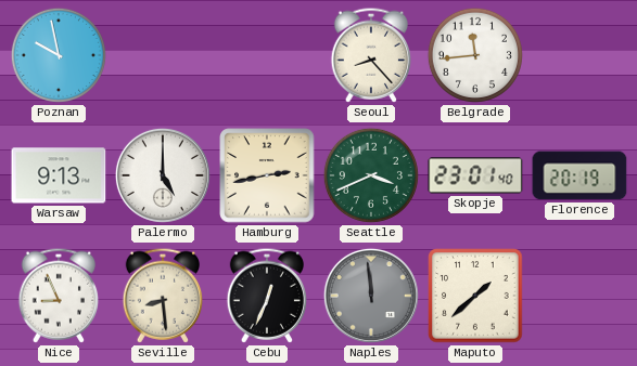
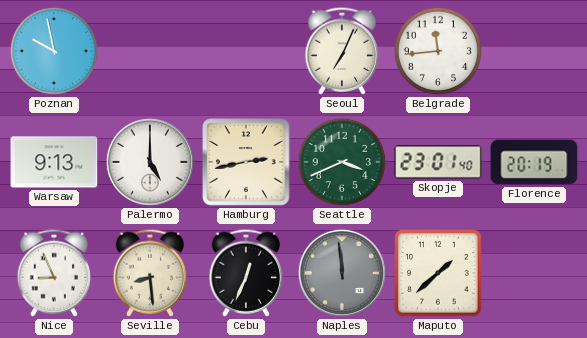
Seoul: 8:23 -> 7:04
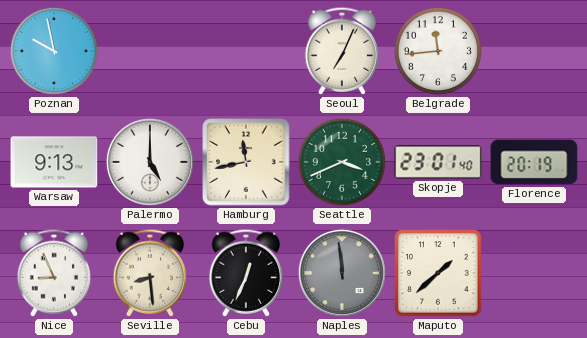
Hamburg: 2:43 -> 11:43
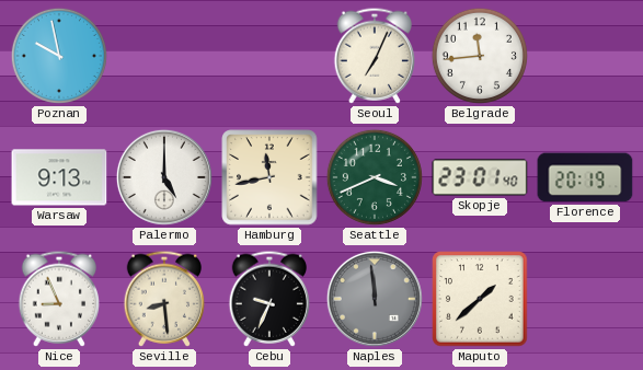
Cebu: 12:34 -> 9:34
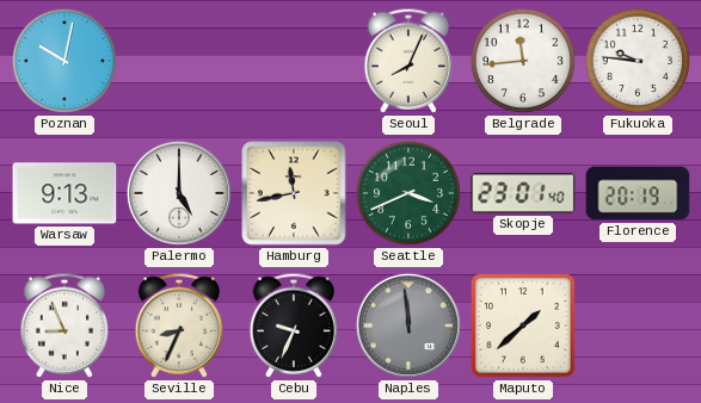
Poznan: 9:58 -> 10:02
Seoul: 7:04 -> 8:04
Fukuoka: none -> 9:46
Seville: 8:29 -> 8:34
